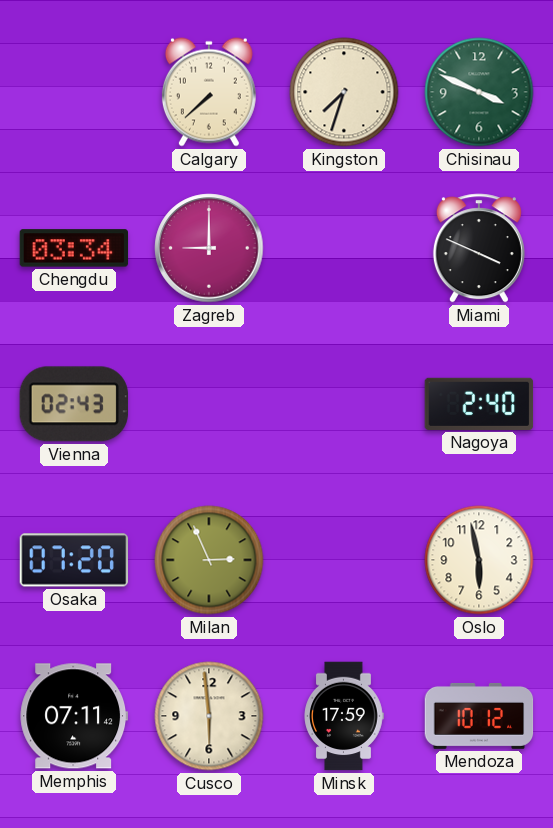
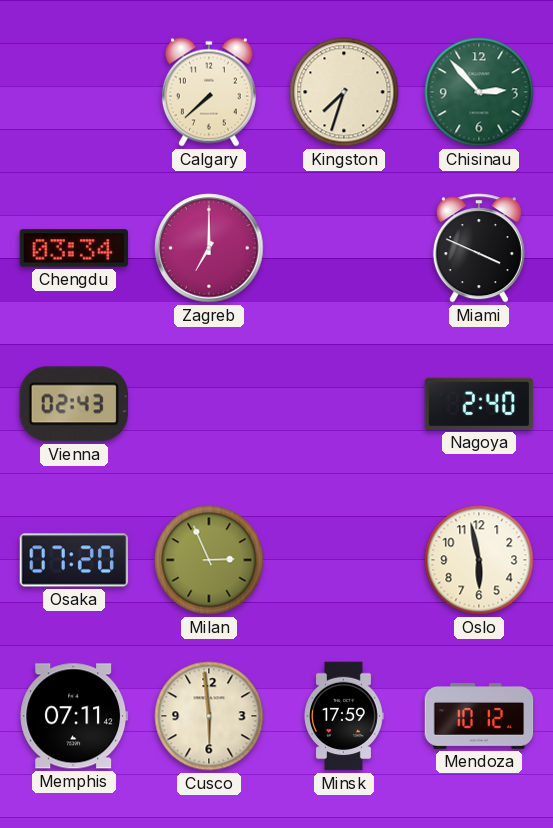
Chisinau: 3:49 -> 2:53
Zagreb: 9:00 -> 7:00
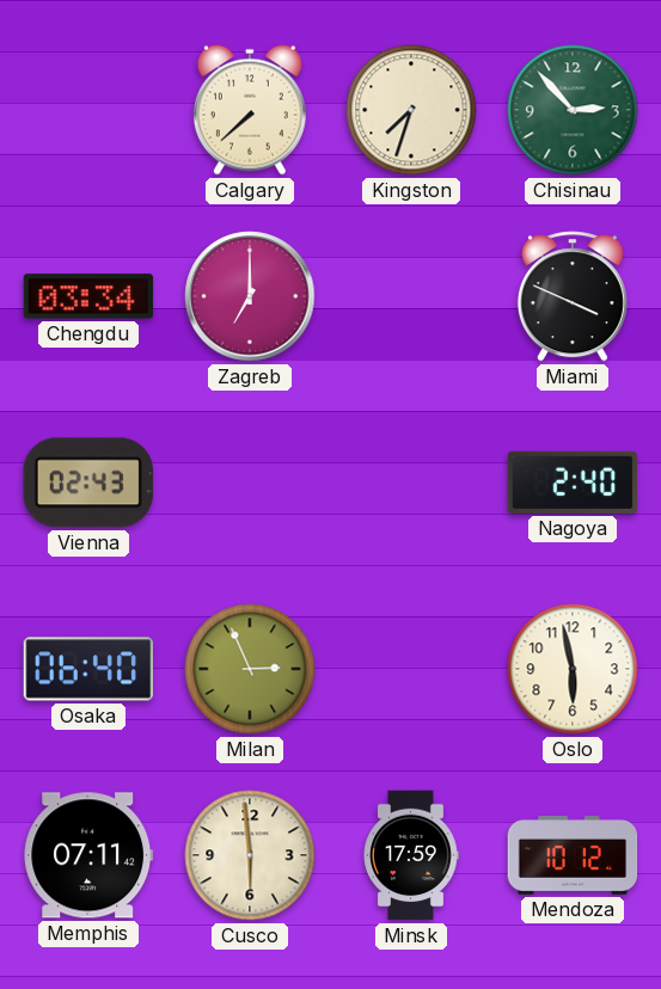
Osaka: 07:20 -> 06:40
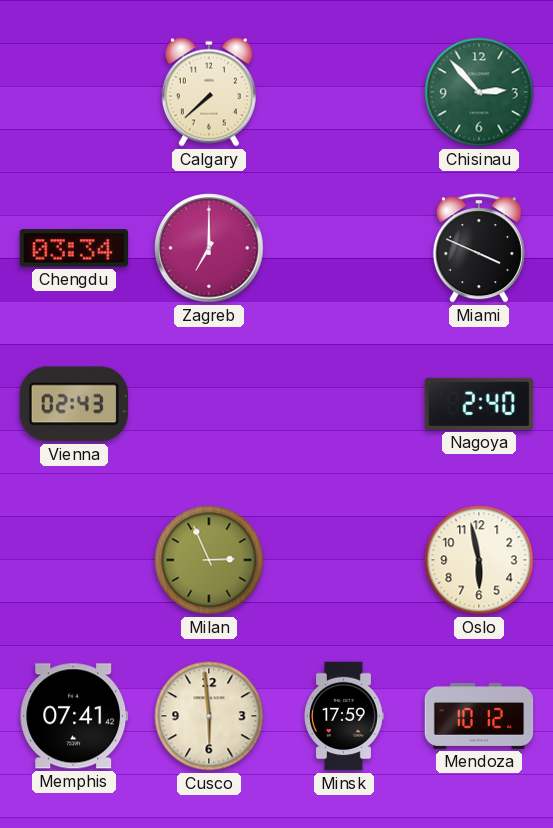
Kingston: 7:33 -> none
Osaka: 06:40 -> none
Memphis: 07:11 -> 07:41
